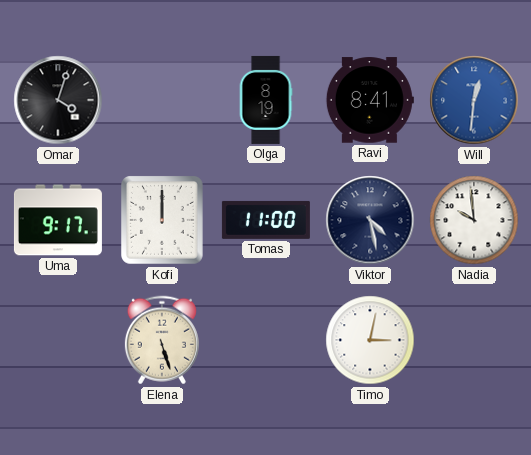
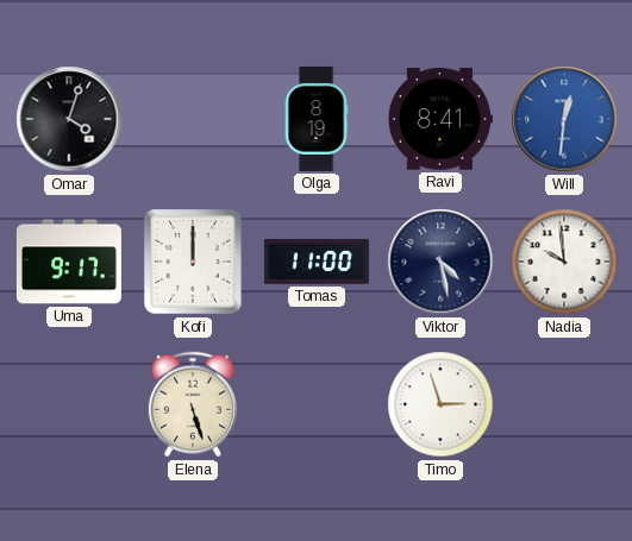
Timo: 3:02 -> 2:57
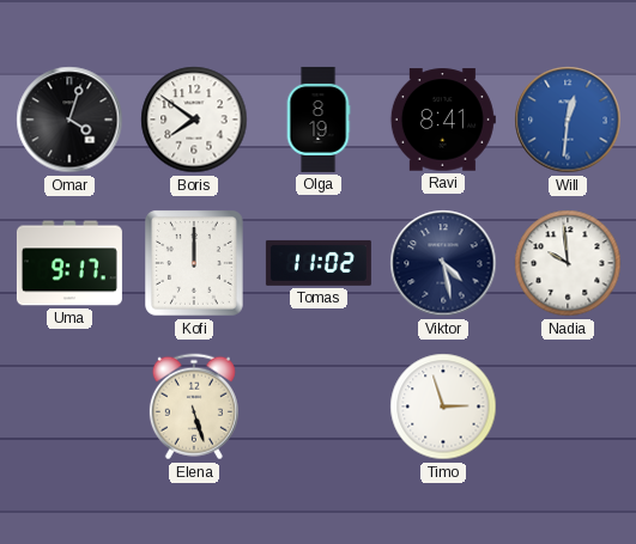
Boris: none -> 7:51
Tomas: 11:00 -> 11:02
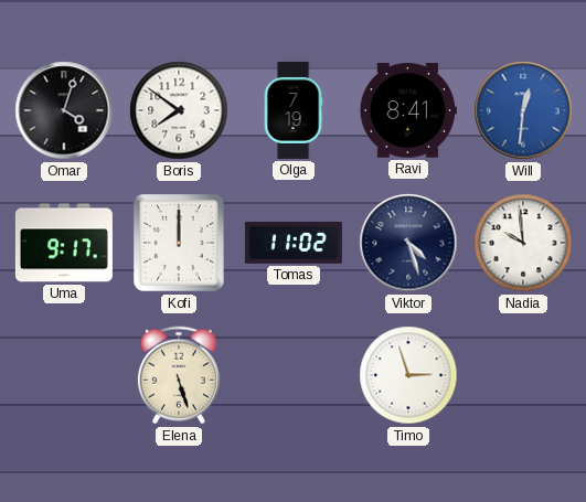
Olga: 8:19 -> 7:19
Viktor: 4:28 -> 4:27
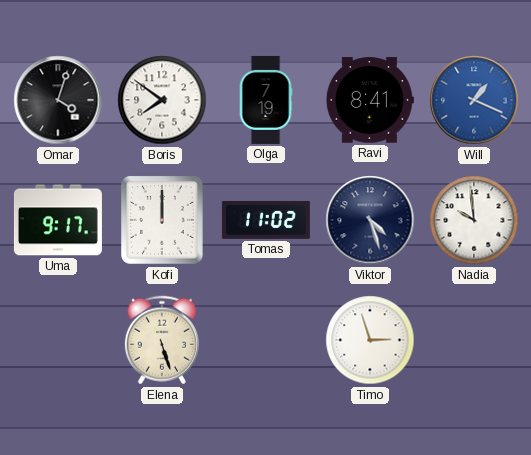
Will: 12:31 -> 1:19
